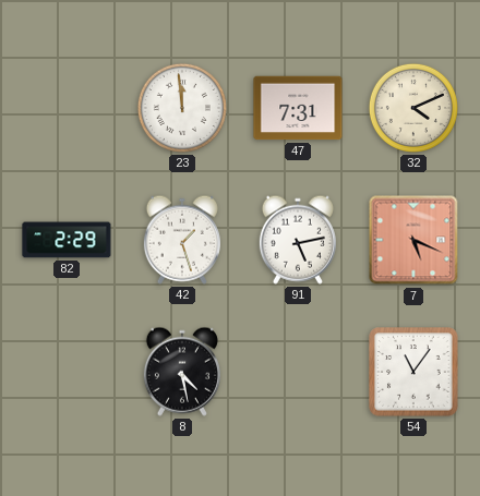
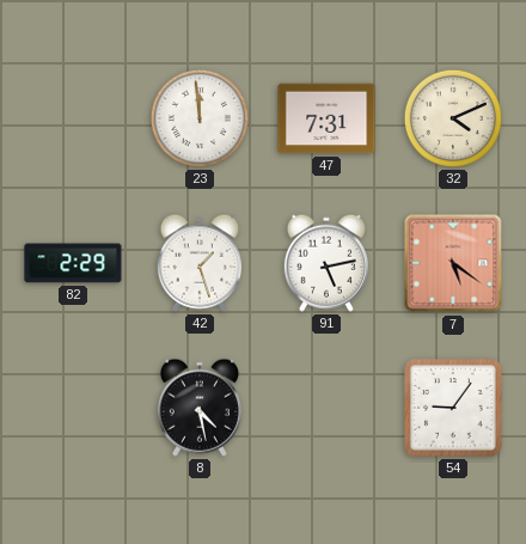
7: 5:19 -> 5:21
54: 11:06 -> 9:06
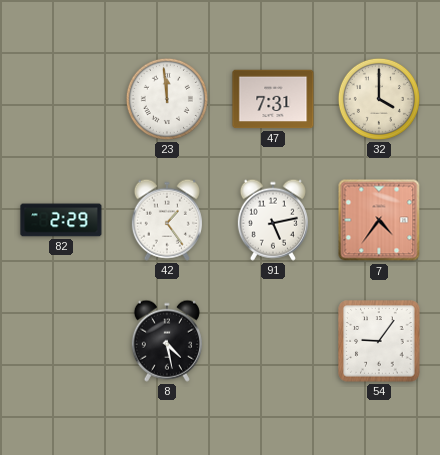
32: 4:11 -> 4:00
42: 1:27 -> 1:24
7: 5:21 -> 4:36
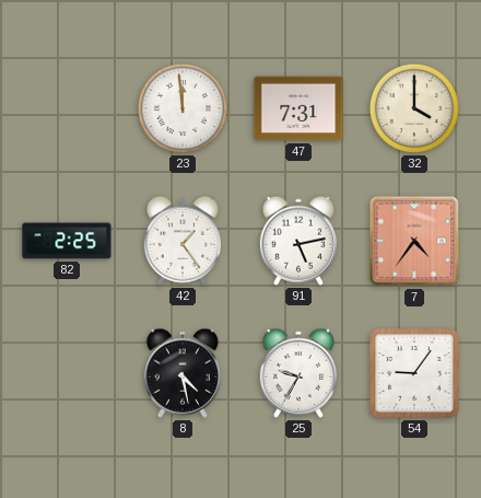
82: 2:29 -> 2:25
25: none -> 9:35
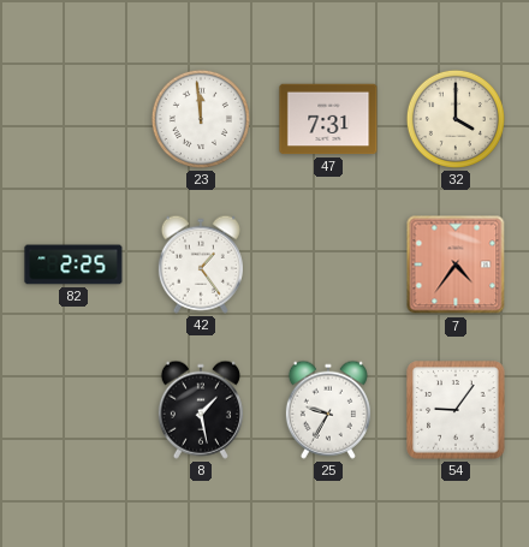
91: 5:13 -> none
8: 4:28 -> 1:28
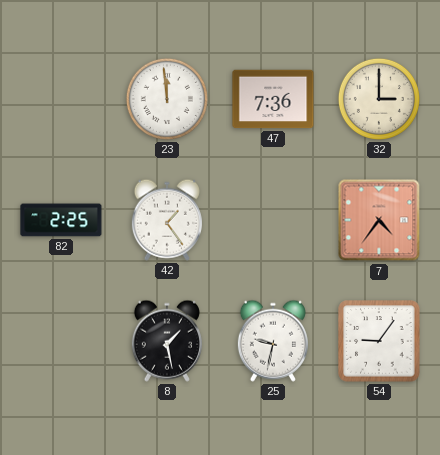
47: 7:31 -> 7:36
32: 4:00 -> 3:00
25: 9:35 -> 9:32
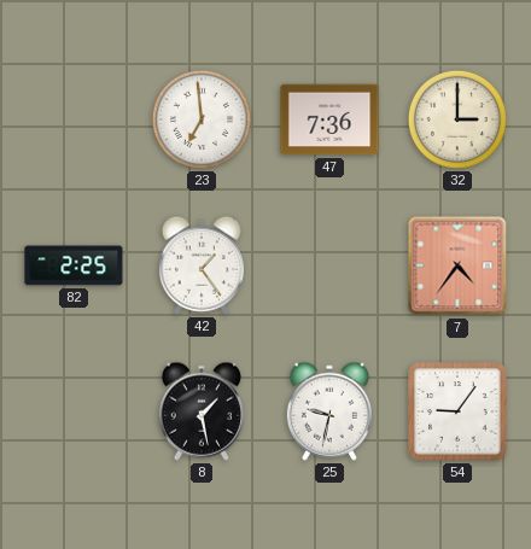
23: 11:59 -> 6:59
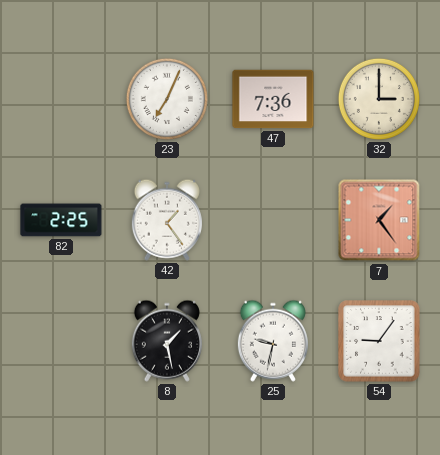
23: 6:59 -> 7:04
7: 4:36 -> 1:24
